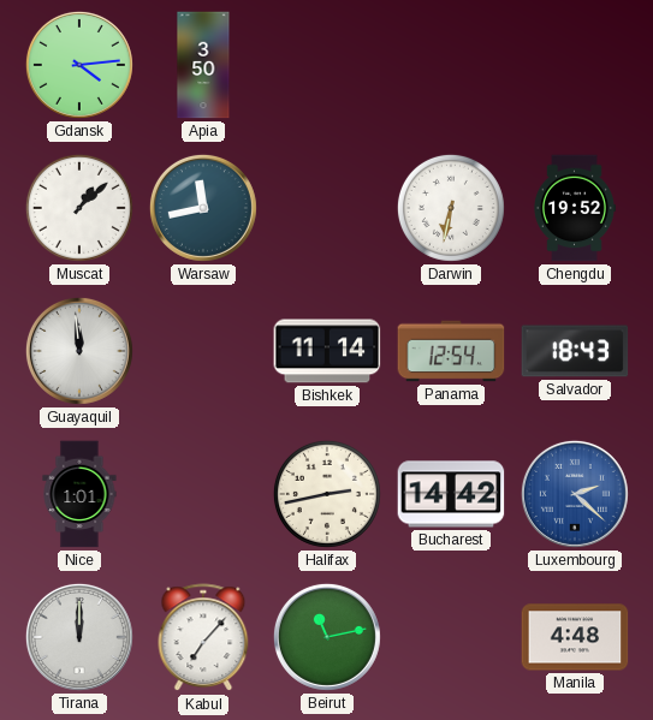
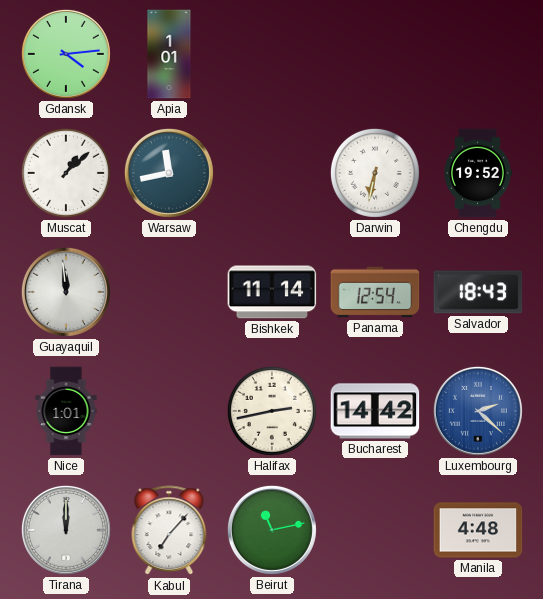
Apia: 3:50 -> 1:01
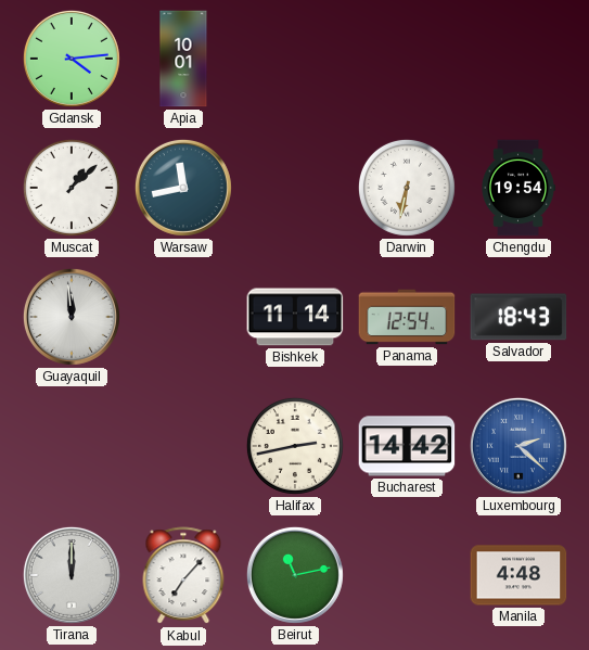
Apia: 1:01 -> 10:01
Chengdu: 19:52 -> 19:54
Nice: 1:01 -> none
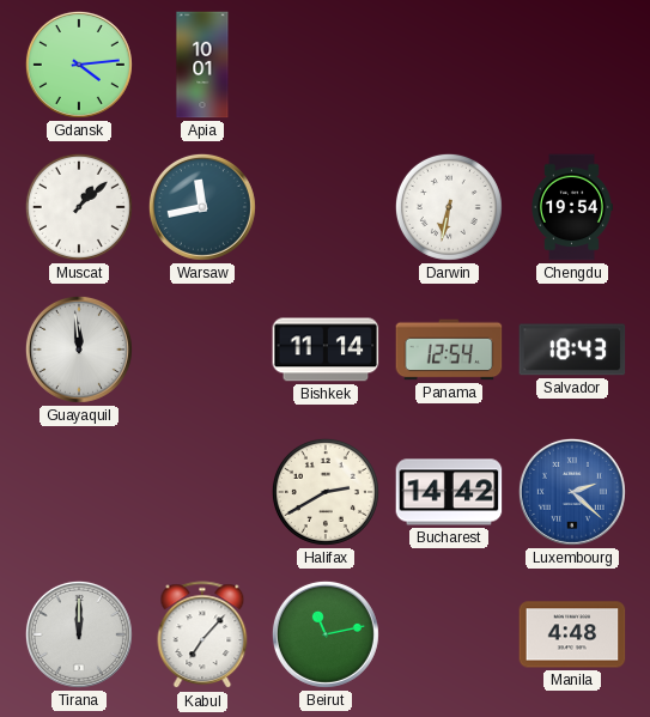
Halifax: 2:43 -> 2:40
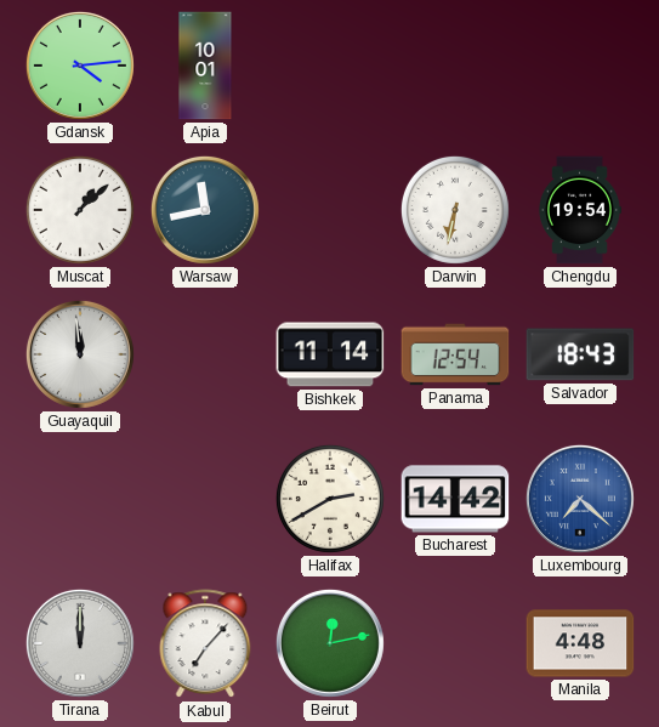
Luxembourg: 2:22 -> 7:22
Beirut: 11:13 -> 12:13
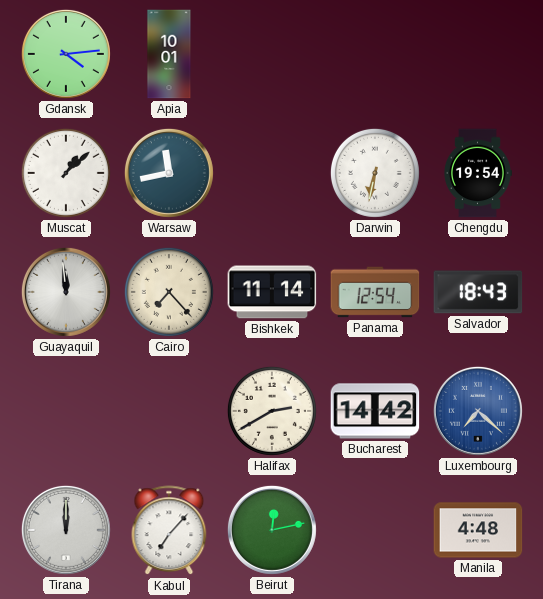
Cairo: none -> 7:23
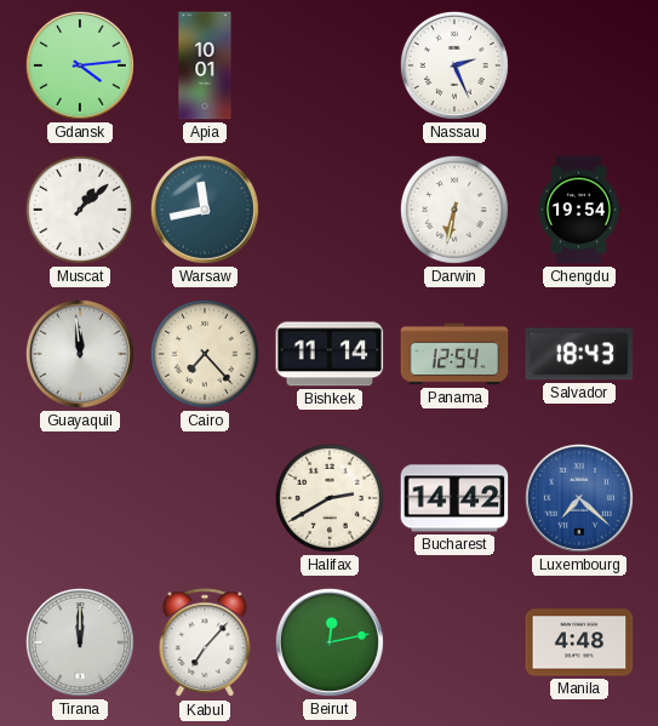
Nassau: none -> 2:26
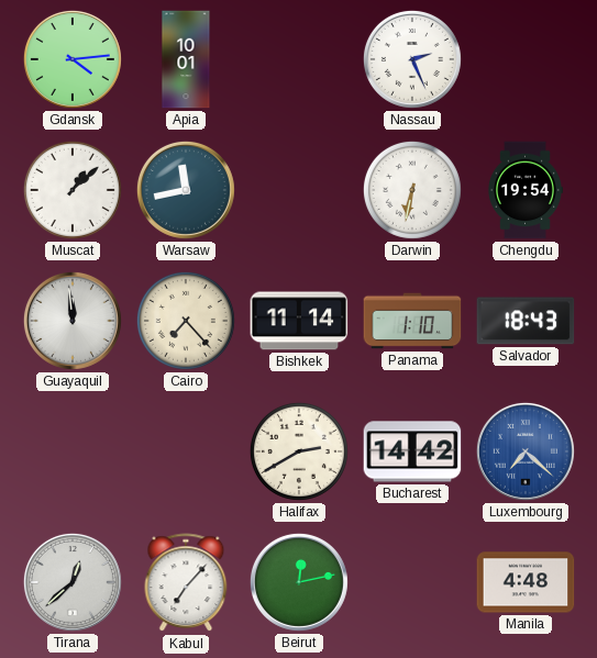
Panama: 12:54 -> 1:10
Tirana: 12:00 -> 12:38
